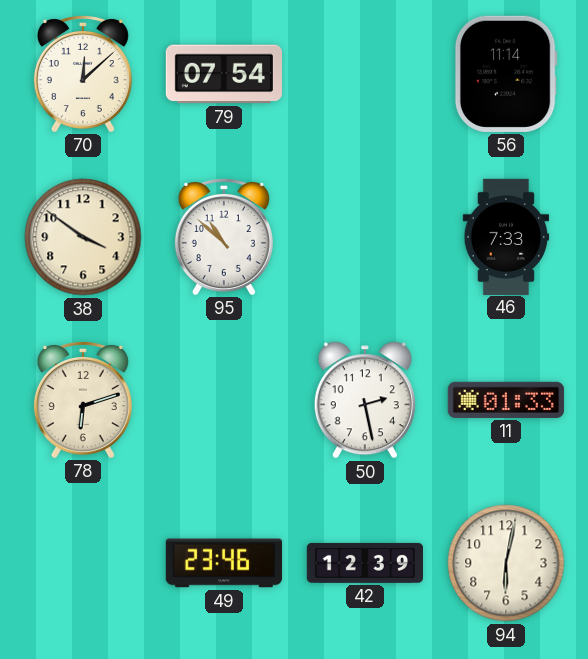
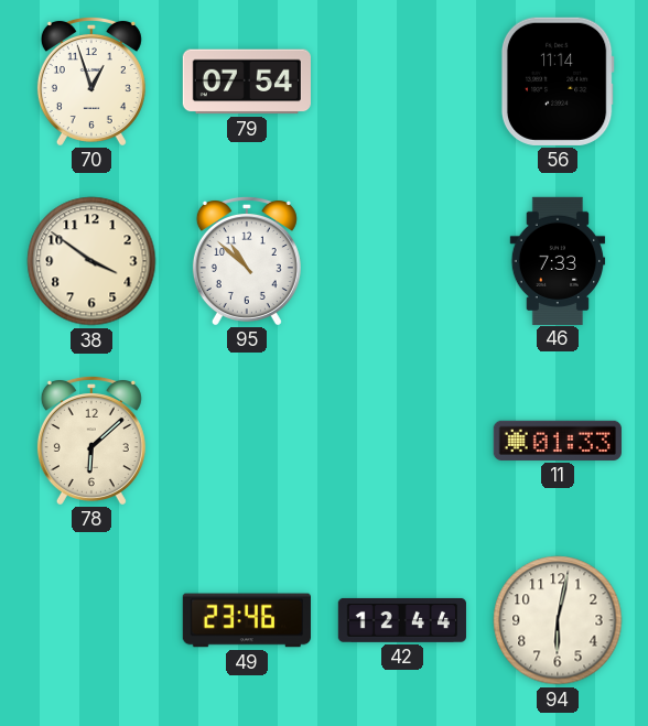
70: 12:08 -> 12:57
78: 6:12 -> 6:08
50: 2:28 -> none
42: 12:39 -> 12:44
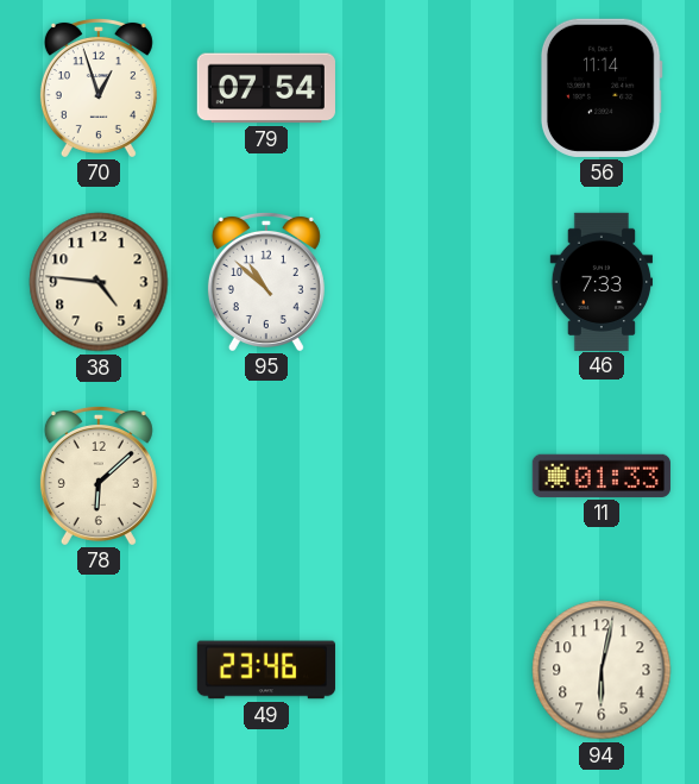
38: 3:51 -> 4:46
42: 12:44 -> none
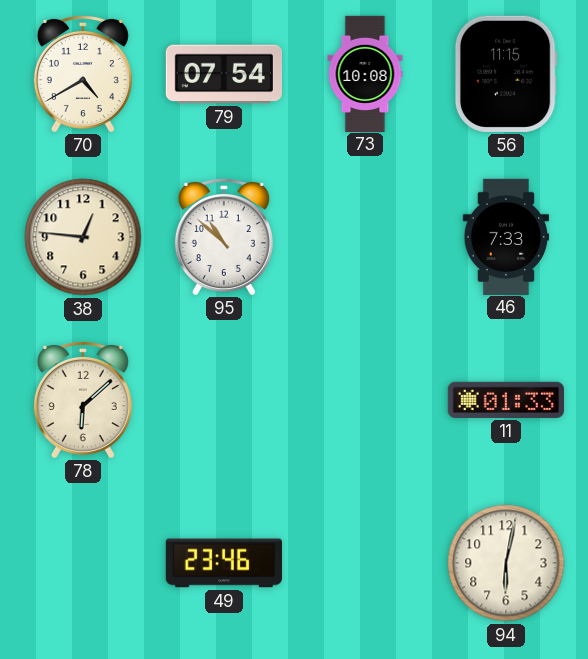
70: 12:57 -> 4:40
73: none -> 10:08
56: 11:14 -> 11:15
38: 4:46 -> 12:46
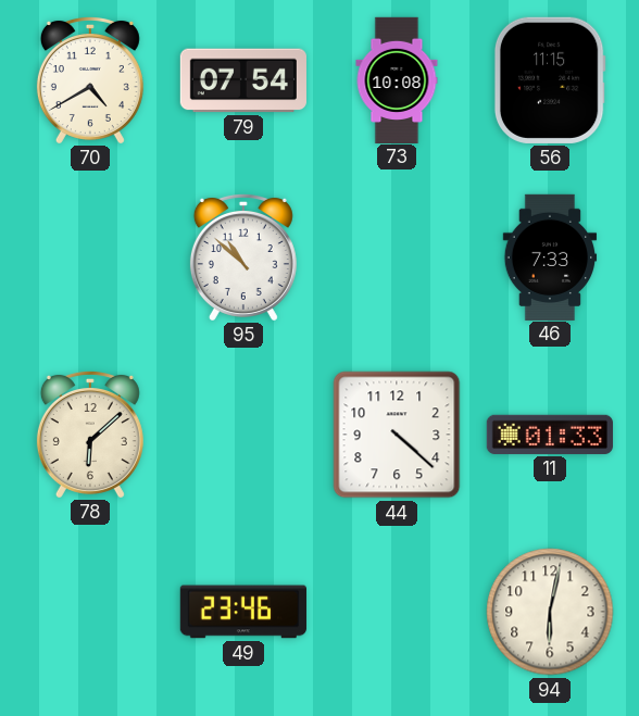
38: 12:46 -> none
44: none -> 4:22
